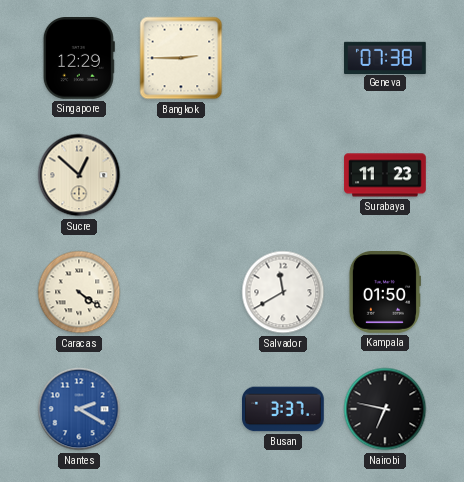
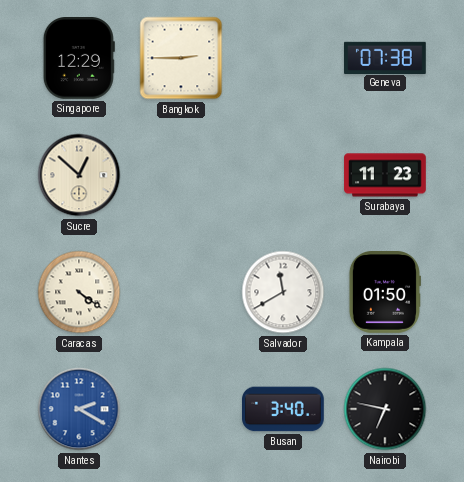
Busan: 3:37 -> 3:40
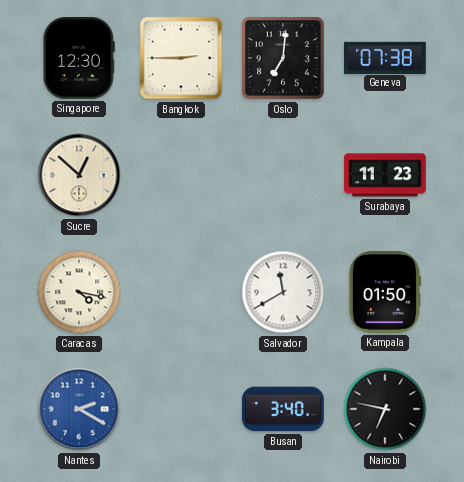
Singapore: 12:29 -> 12:30
Oslo: none -> 7:01
Caracas: 4:21 -> 4:17
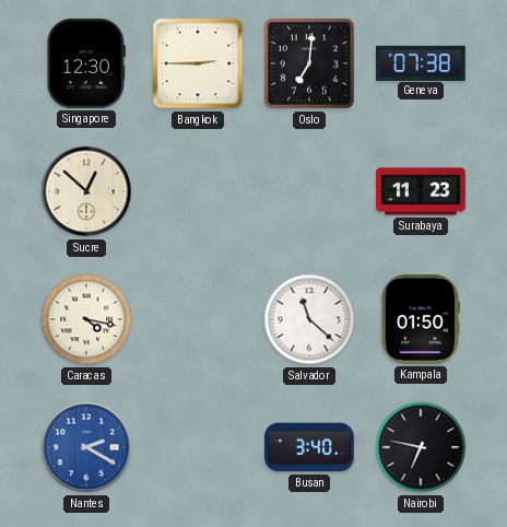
Salvador: 11:40 -> 11:22
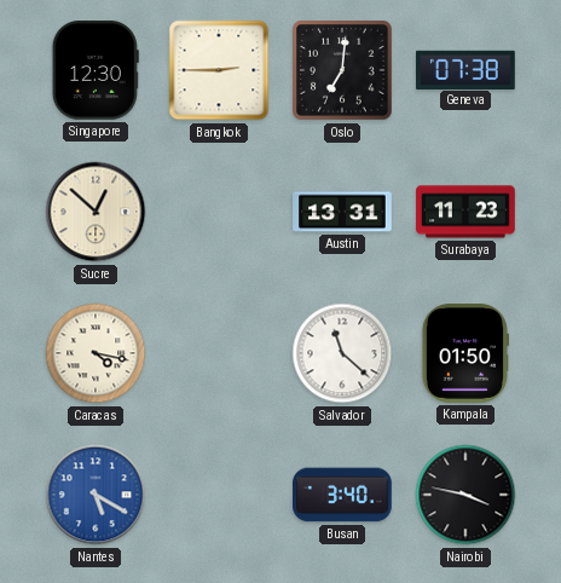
Austin: none -> 13:31
Nantes: 2:20 -> 5:20
Nairobi: 6:47 -> 3:47
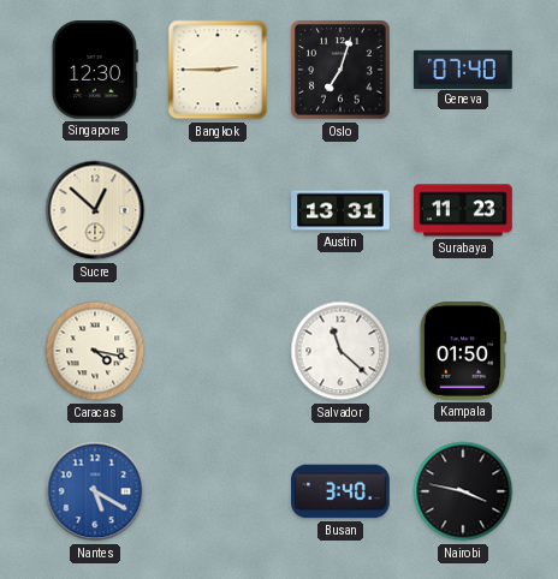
Oslo: 7:01 -> 7:03
Geneva: 07:38 -> 07:40
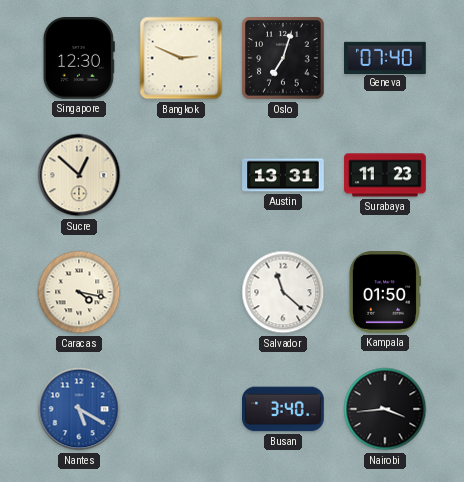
Bangkok: 2:45 -> 2:49
Nairobi: 3:47 -> 3:44
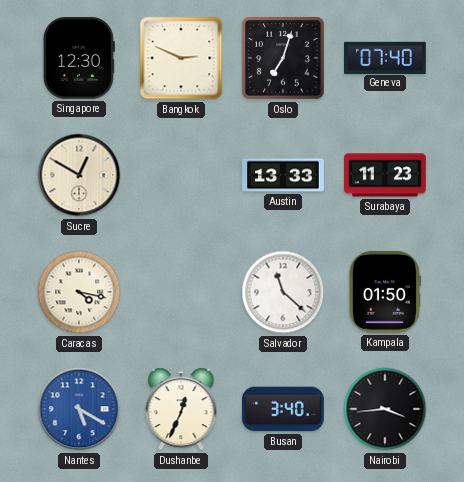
Sucre: 12:52 -> 12:50
Austin: 13:31 -> 13:33
Dushanbe: none -> 12:34
